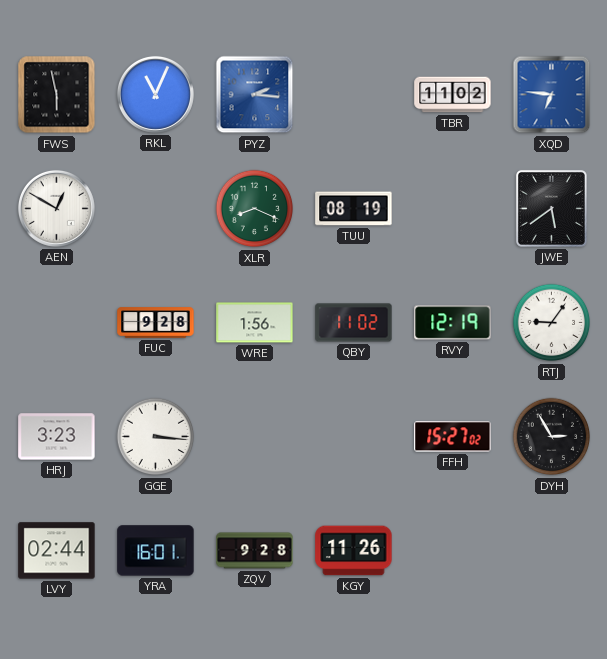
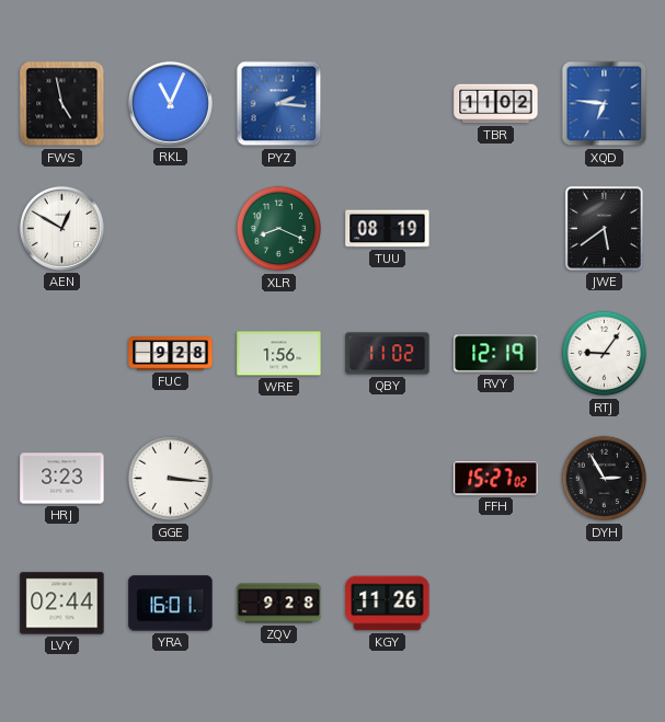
FWS: 5:58 -> 4:58
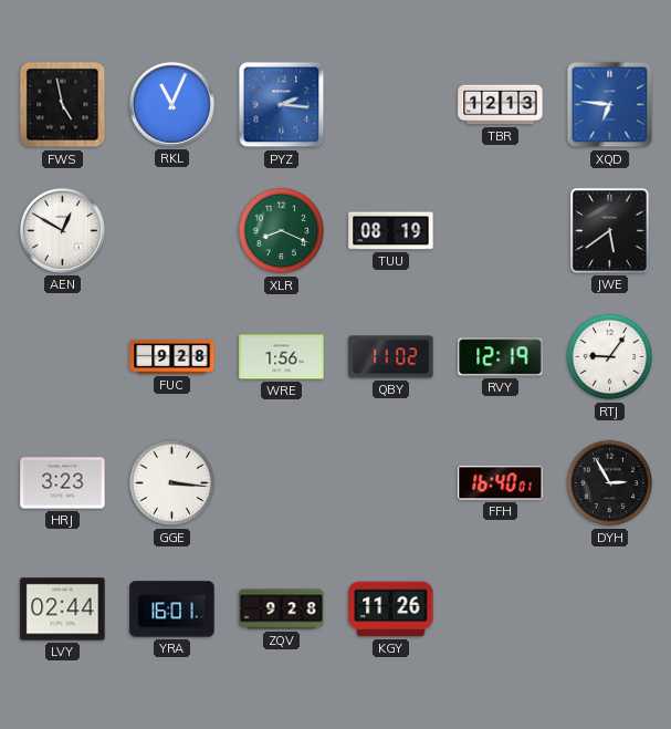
TBR: 11:02 -> 12:13
FFH: 15:27 -> 16:40
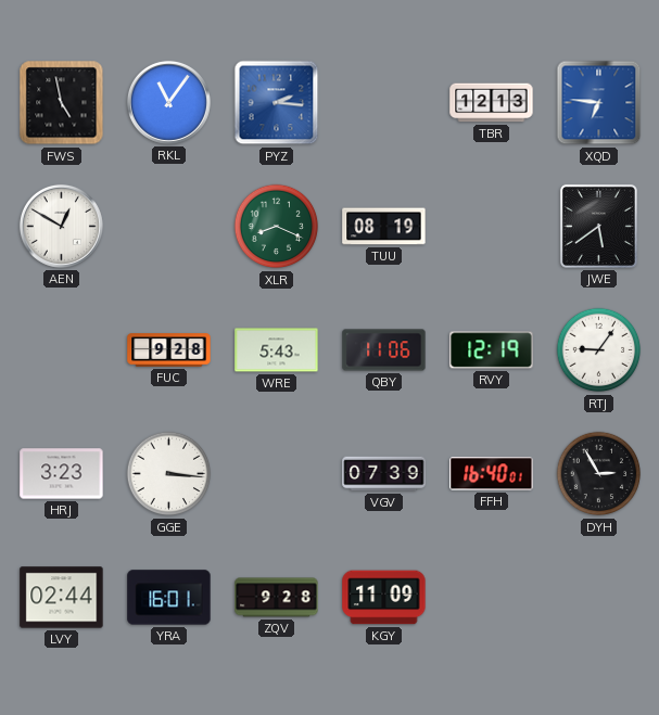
RKL: 11:04 -> 11:06
WRE: 1:56 -> 5:43
QBY: 11:02 -> 11:06
VGV: none -> 07:39
KGY: 11:26 -> 11:09
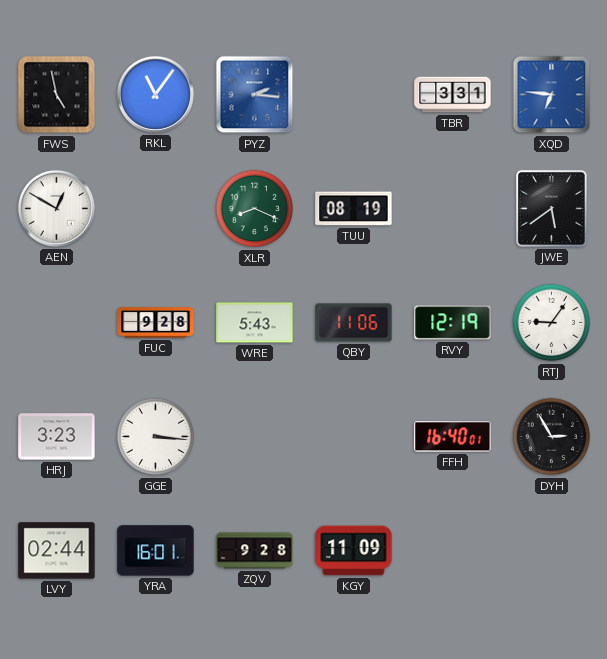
TBR: 12:13 -> 3:31
VGV: 07:39 -> none
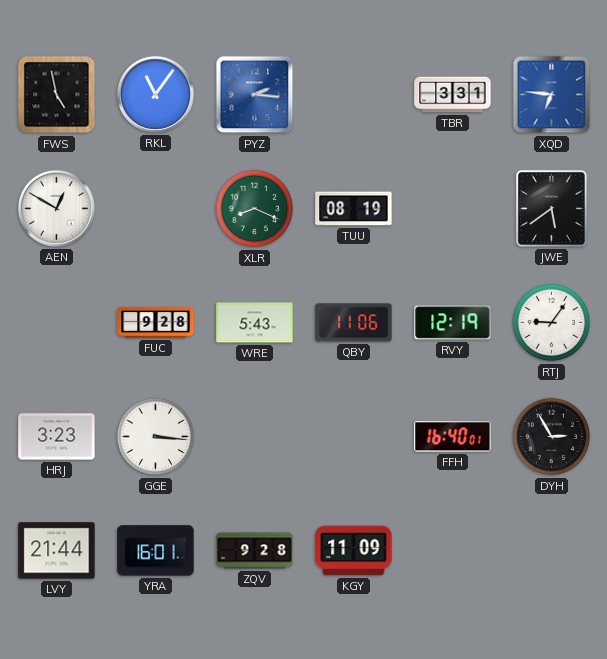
LVY: 02:44 -> 21:44
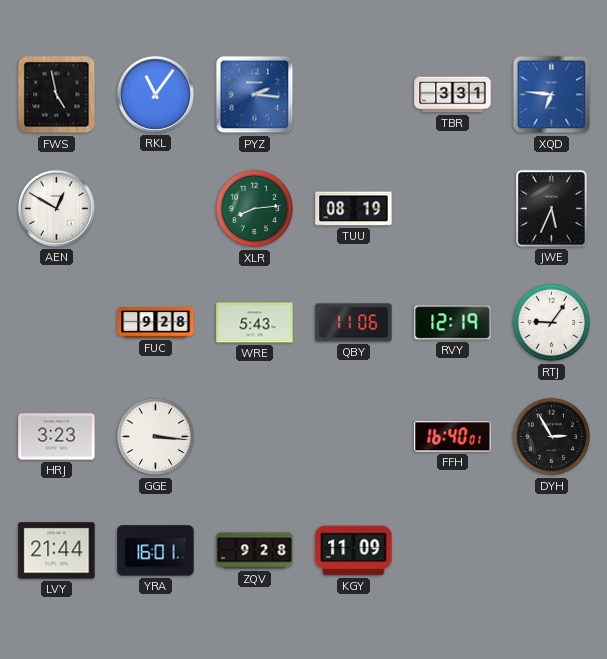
XLR: 8:19 -> 8:14
JWE: 5:39 -> 5:34
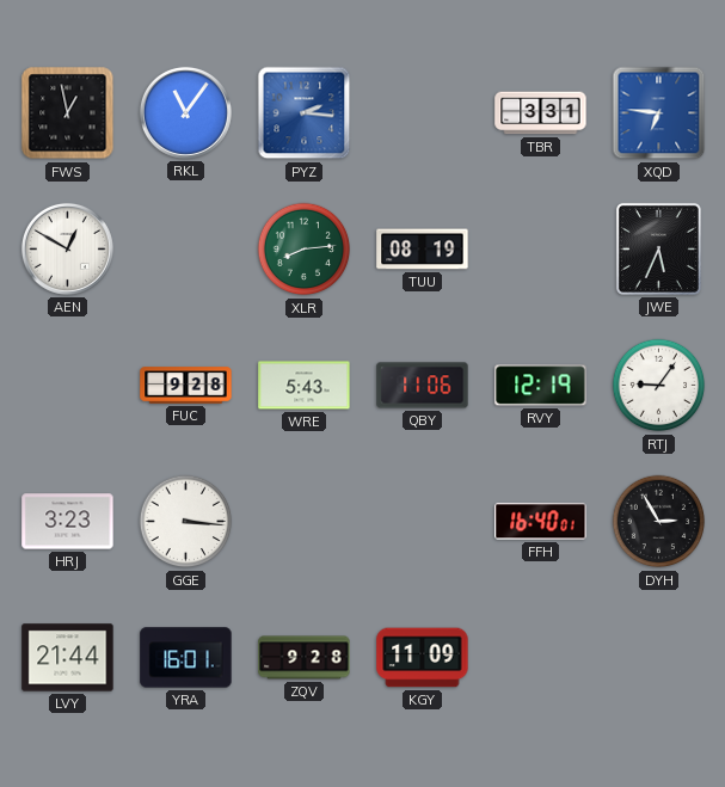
FWS: 4:58 -> 12:58
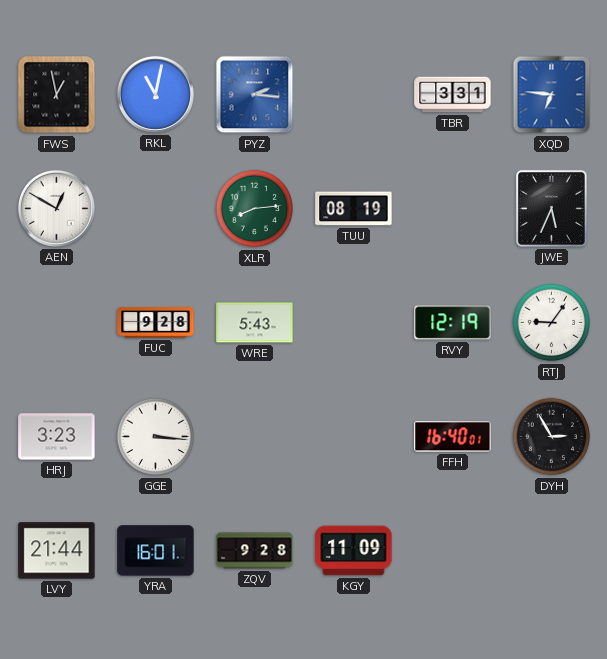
RKL: 11:06 -> 11:02
QBY: 11:06 -> none
